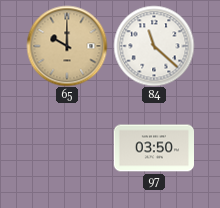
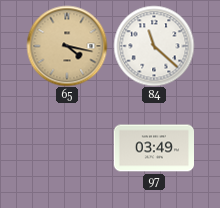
65: 10:00 -> 4:17
97: 03:50 -> 03:49
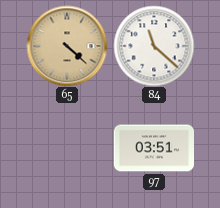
65: 4:17 -> 4:22
97: 03:49 -> 03:51
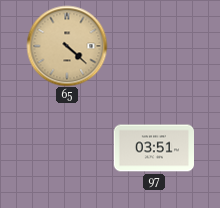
84: 11:22 -> none
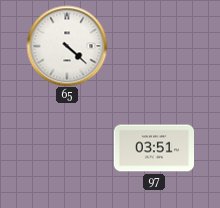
65 dial: champagne -> white
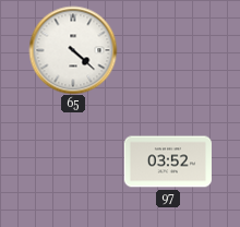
97: 03:51 -> 03:52
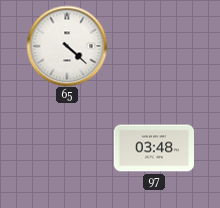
97: 03:52 -> 03:48
